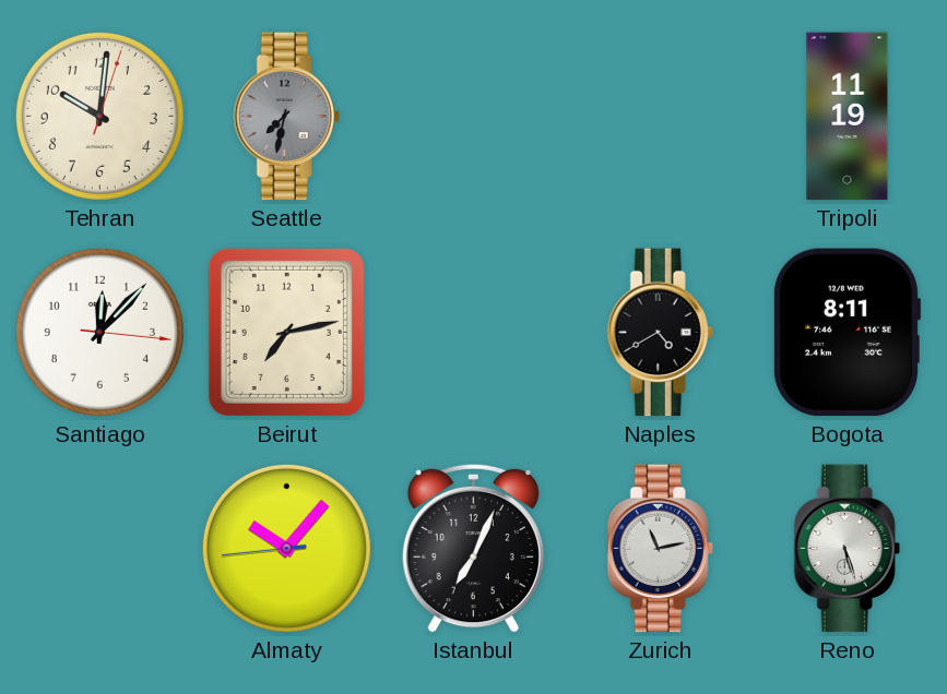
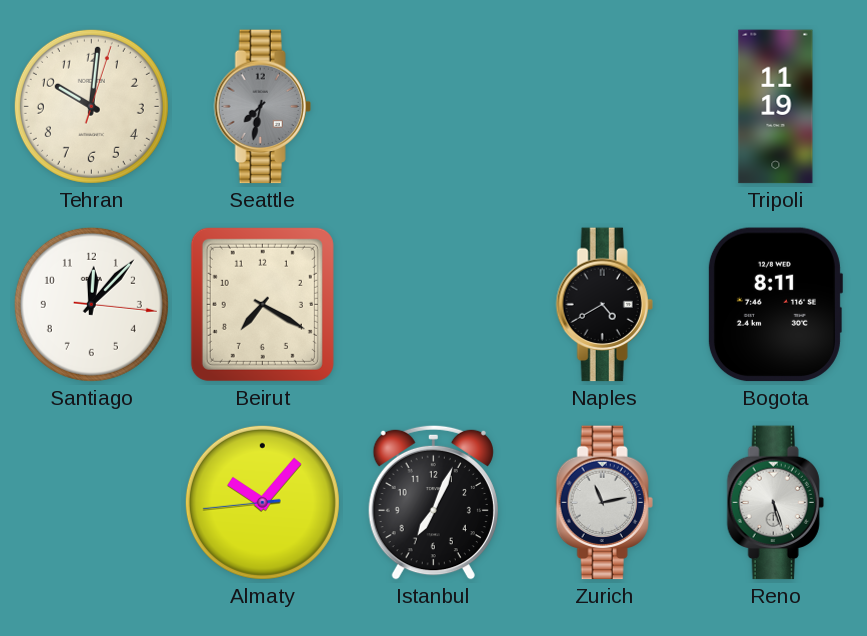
Beirut: 7:13 -> 7:20
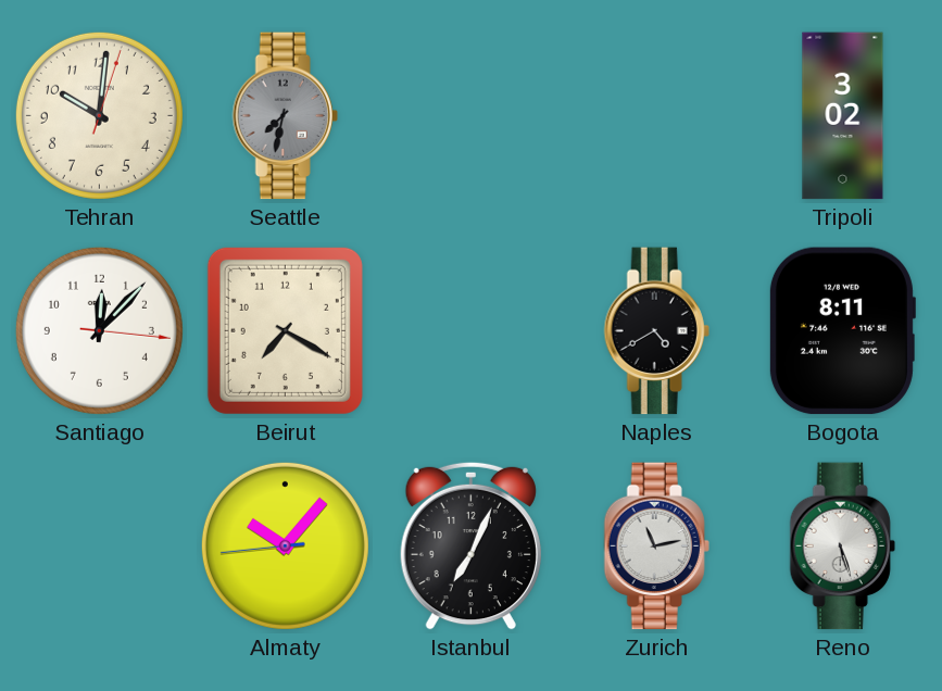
Tripoli: 11:19 -> 3:02
